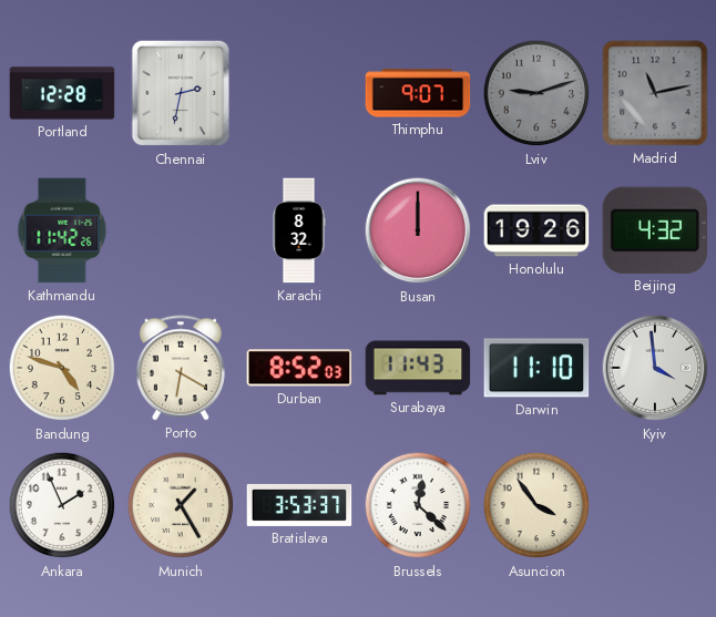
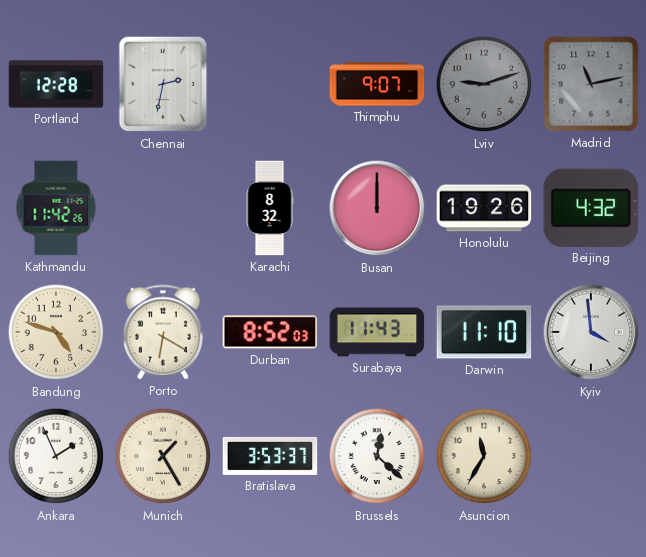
Asuncion: 3:54 -> 11:35
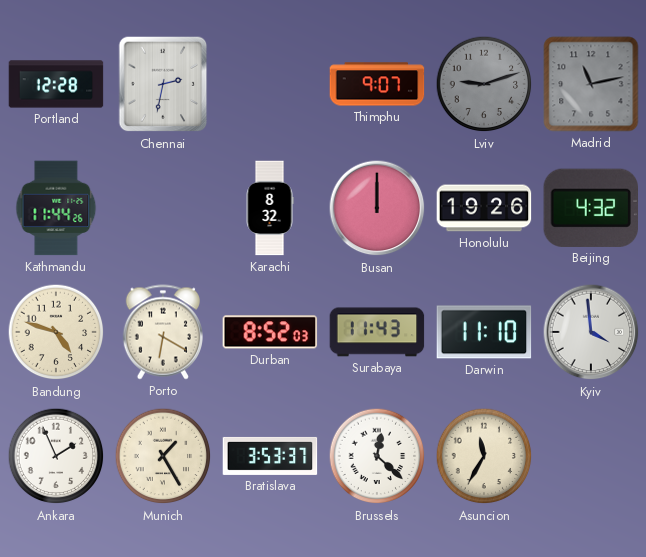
Kathmandu: 11:42 -> 11:44
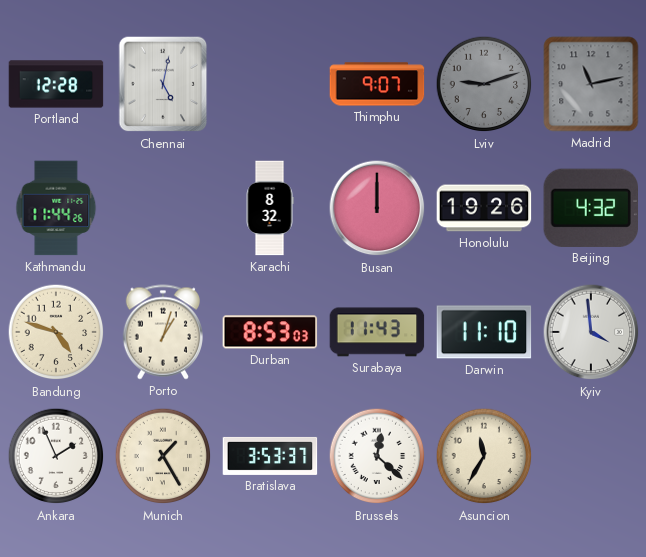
Chennai: 2:32 -> 5:02
Porto: 6:20 -> 1:03
Durban: 8:52 -> 8:53
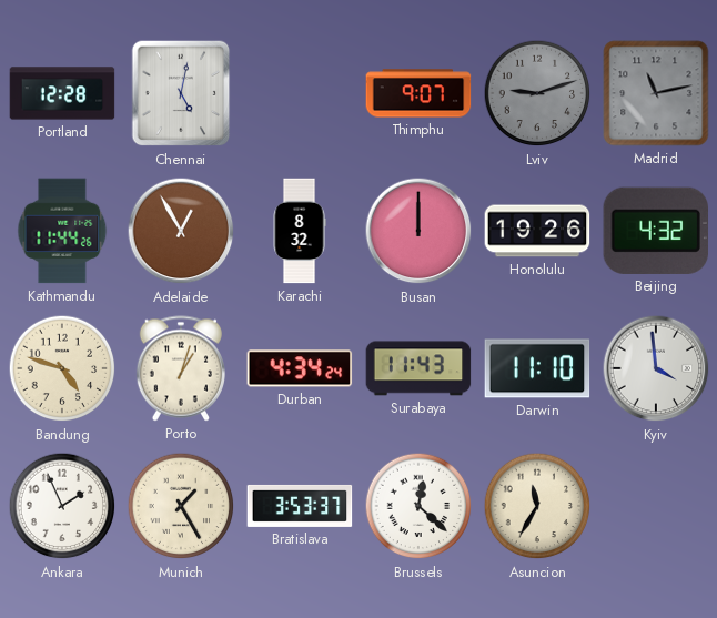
Adelaide: none -> 12:55
Durban: 8:53 -> 4:34
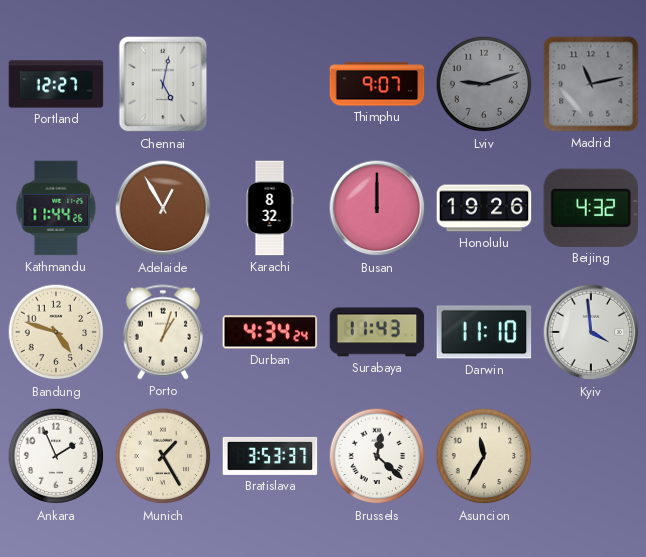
Portland: 12:28 -> 12:27
